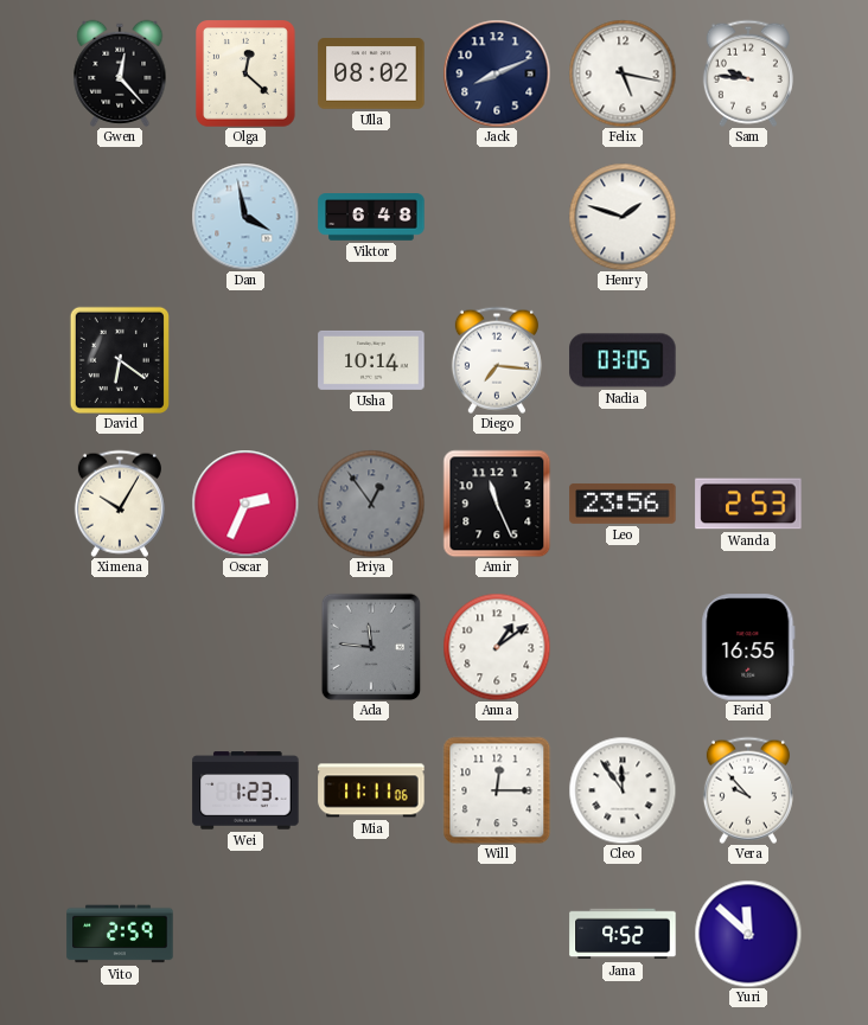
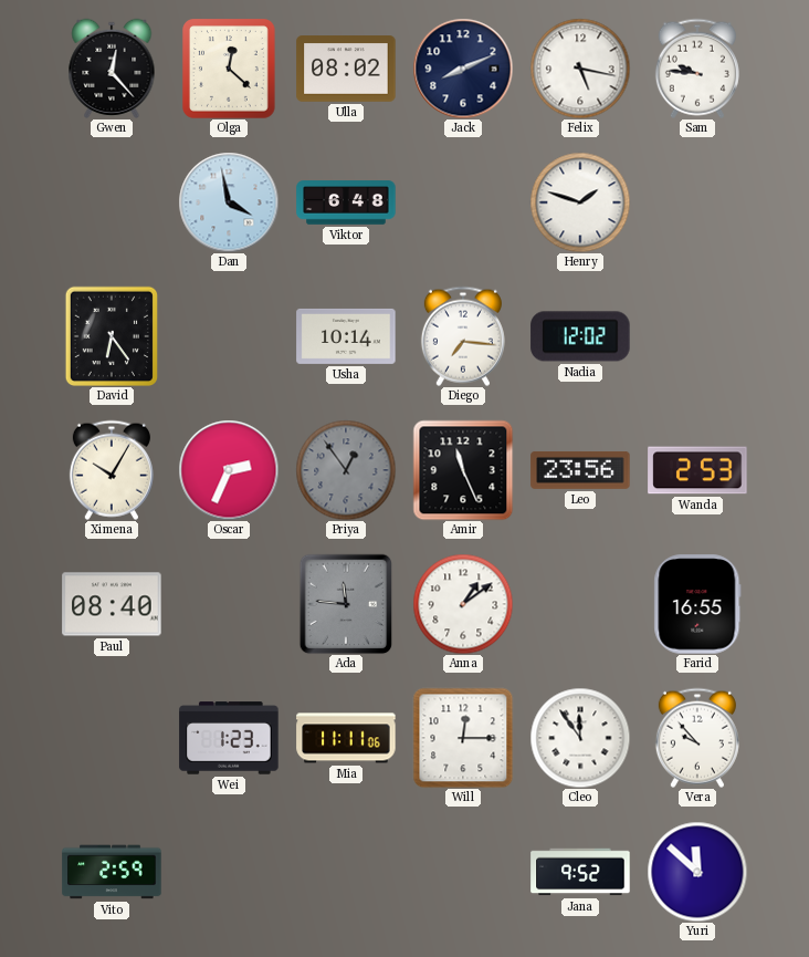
David: 6:21 -> 6:24
Nadia: 03:05 -> 12:02
Paul: none -> 08:40
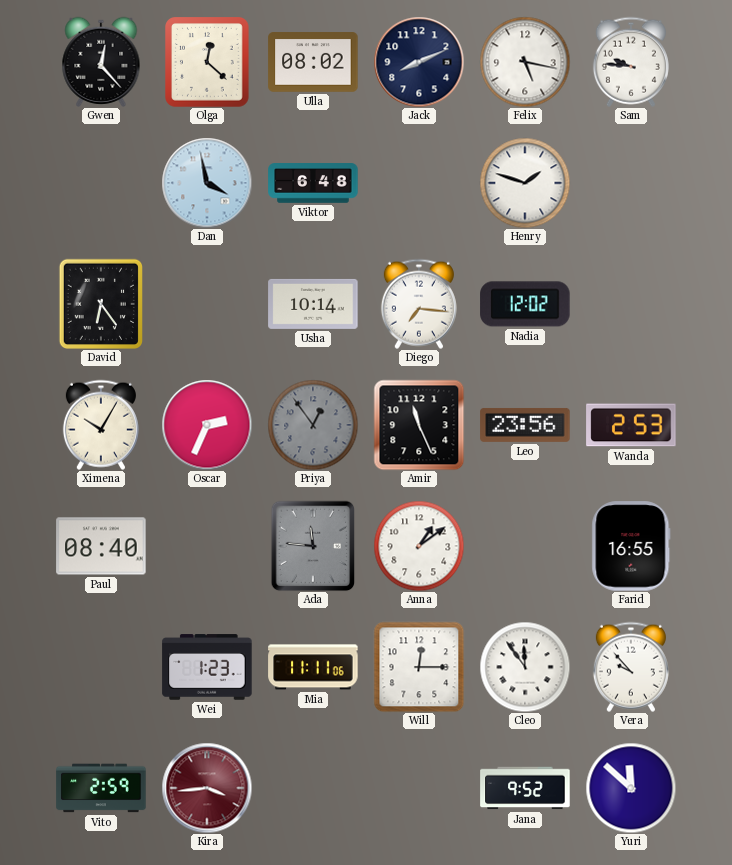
Kira: none -> 3:44
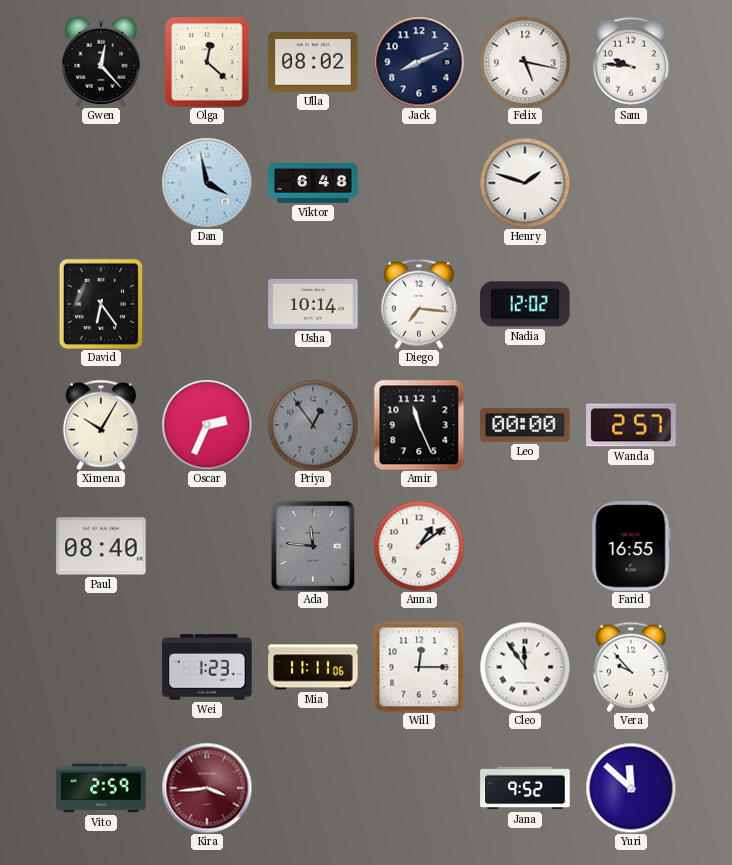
Leo: 23:56 -> 00:00
Wanda: 2:53 -> 2:57
